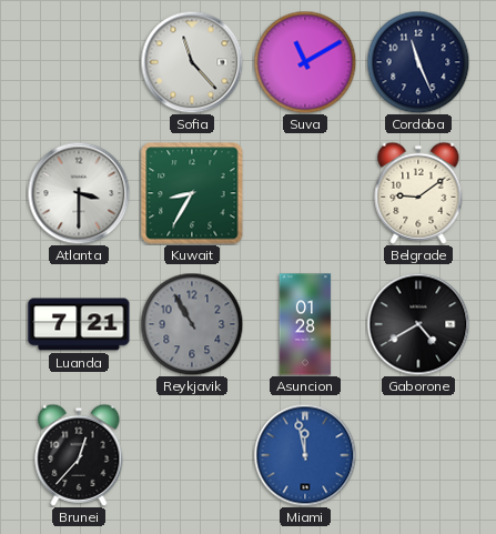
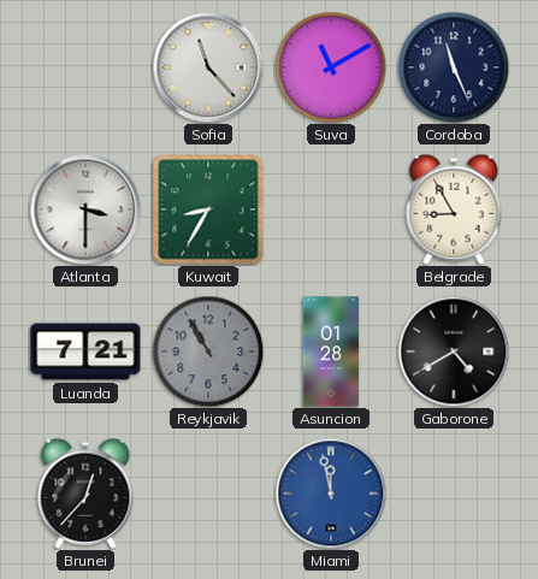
Belgrade: 9:09 -> 8:55
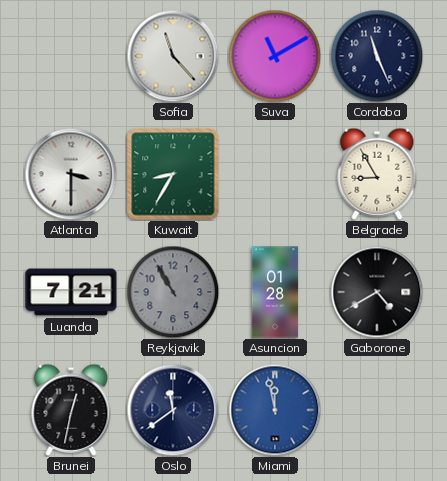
Brunei: 12:37 -> 12:32
Oslo: none -> 11:39
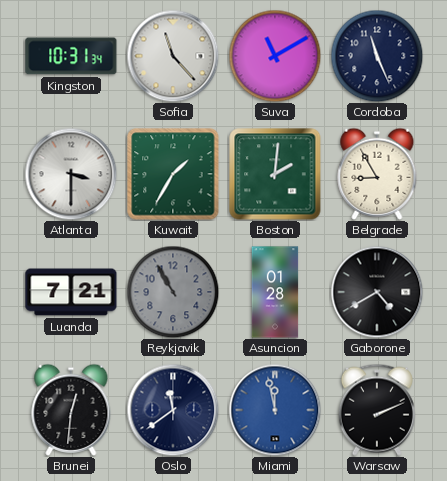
Kingston: none -> 10:31
Kuwait: 8:35 -> 1:35
Boston: none -> 2:01
Brunei: 12:32 -> 12:31
Warsaw: none -> 2:11
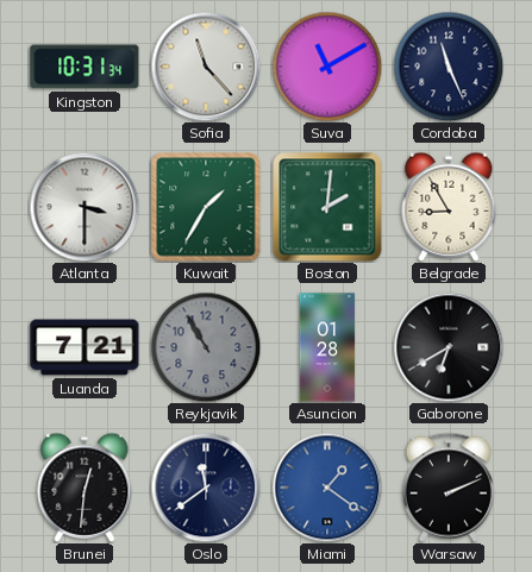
Gaborone: 4:40 -> 6:40
Miami: 11:58 -> 1:21
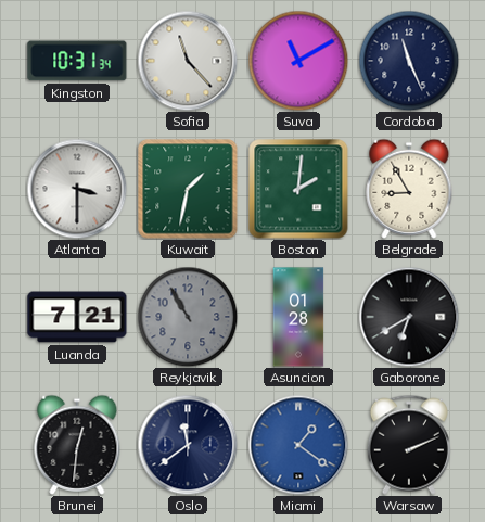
Kuwait: 1:35 -> 1:32
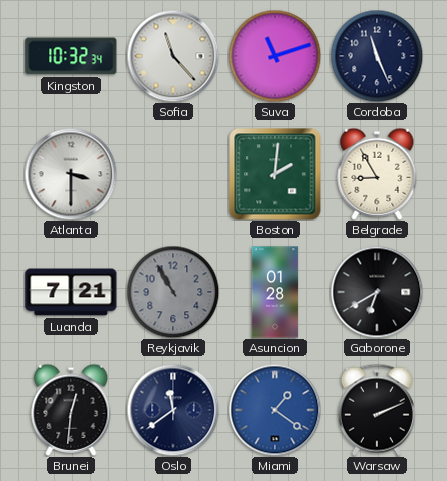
Kingston: 10:31 -> 10:32
Suva: 11:10 -> 11:12
Kuwait: 1:32 -> none
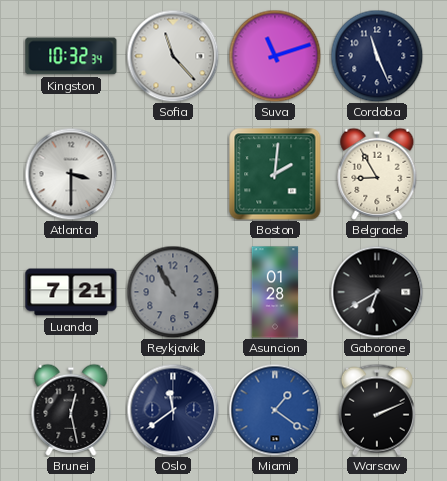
Brunei: 12:31 -> 12:28
